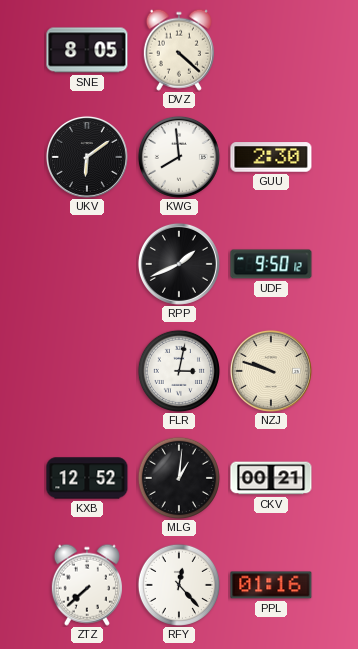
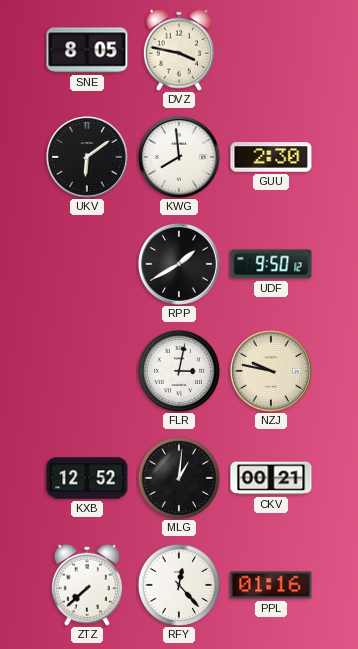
DVZ: 4:22 -> 3:47
RPP: 1:41 -> 1:40
NZJ: 9:48 -> 9:47
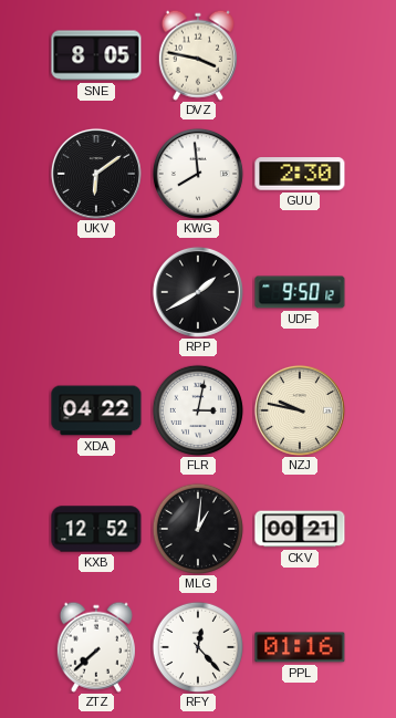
XDA: none -> 04:22
